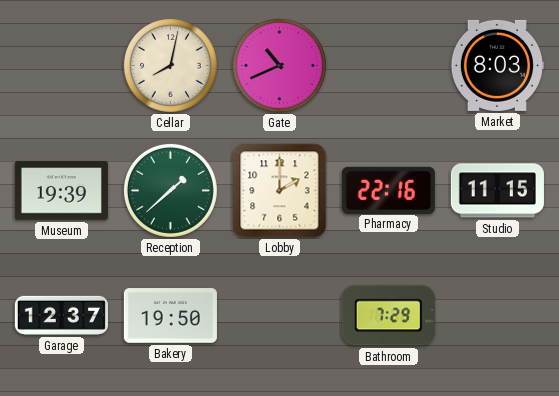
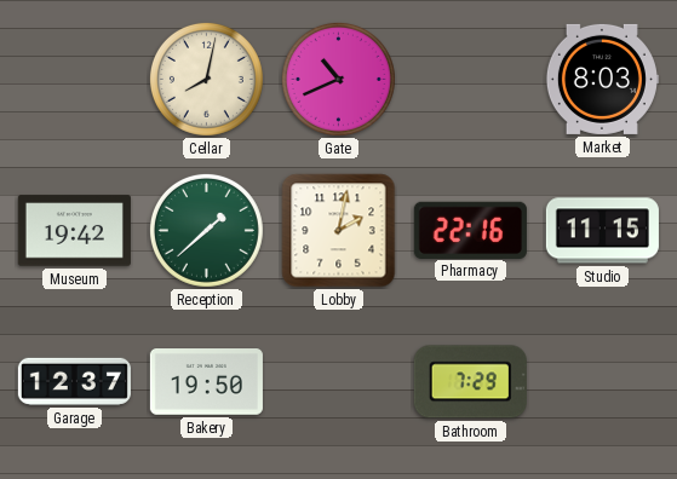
Museum: 19:39 -> 19:42
Lobby: 2:00 -> 2:02
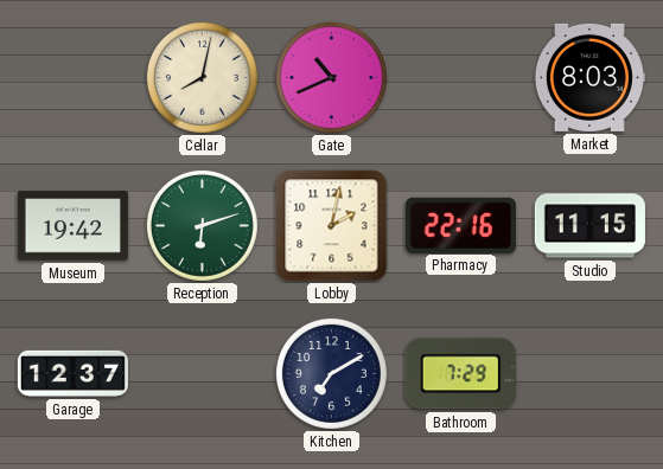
Reception: 1:38 -> 6:12
Bakery: 19:50 -> none
Kitchen: none -> 7:10
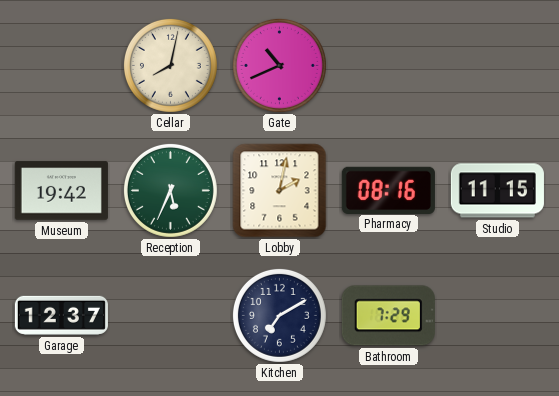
Market: 8:03 -> none
Reception: 6:12 -> 5:34
Pharmacy: 22:16 -> 08:16
